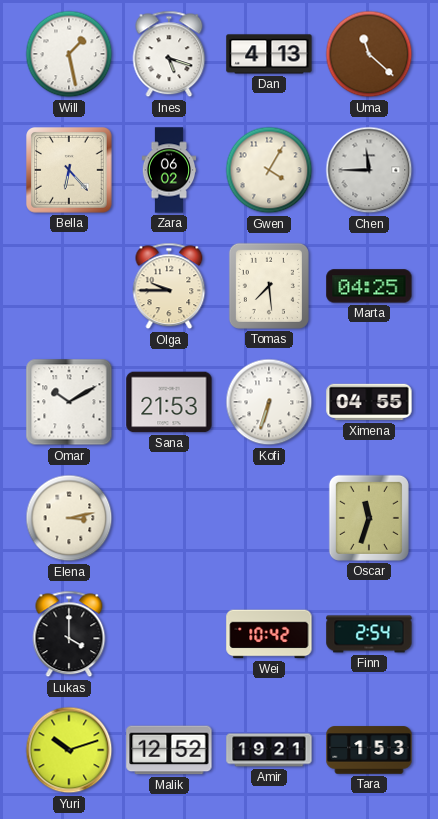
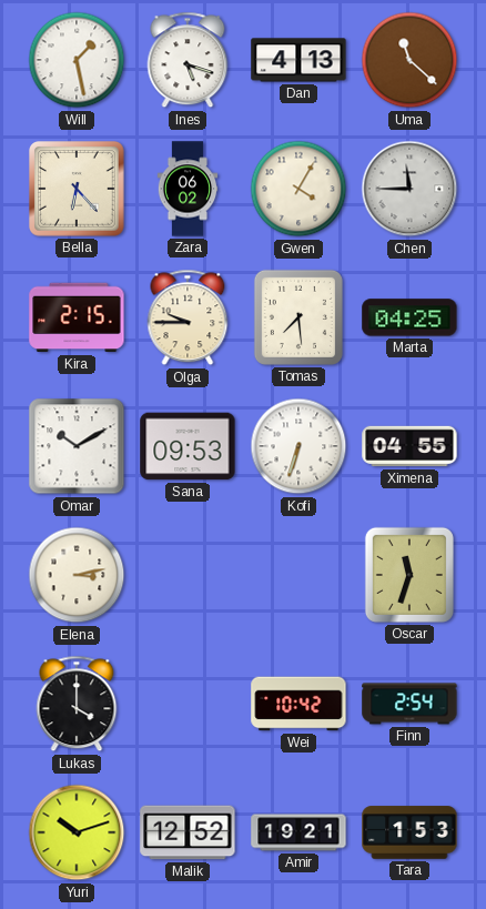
Kira: none -> 2:15
Sana: 21:53 -> 09:53
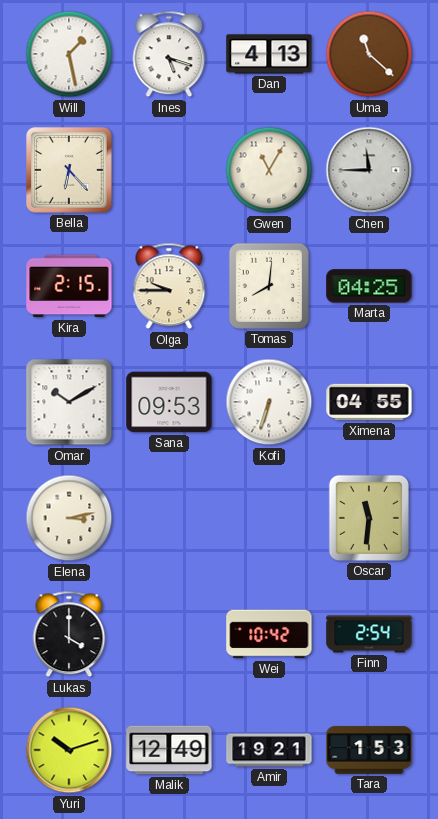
Zara: 06:02 -> none
Gwen: 4:05 -> 11:05
Tomas: 7:29 -> 8:01
Oscar: 11:33 -> 11:31
Malik: 12:52 -> 12:49
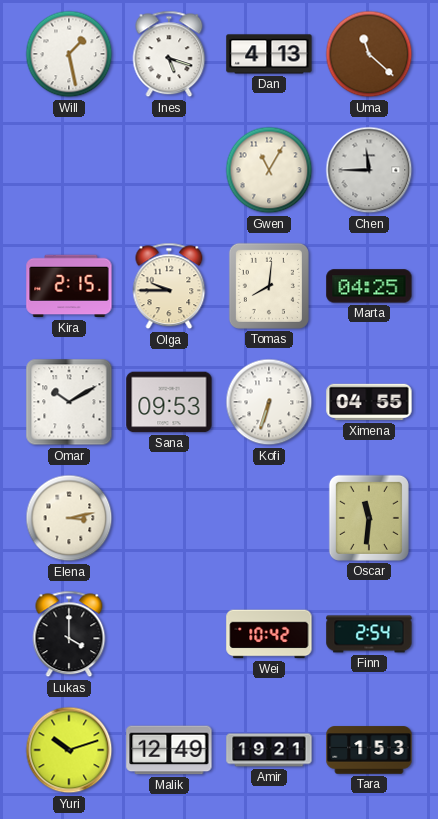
Bella: 6:23 -> none
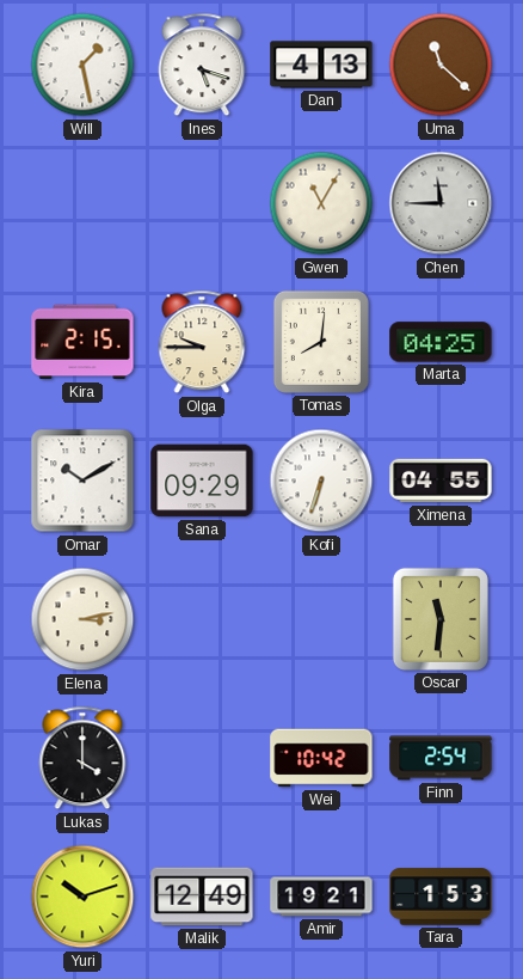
Sana: 09:53 -> 09:29
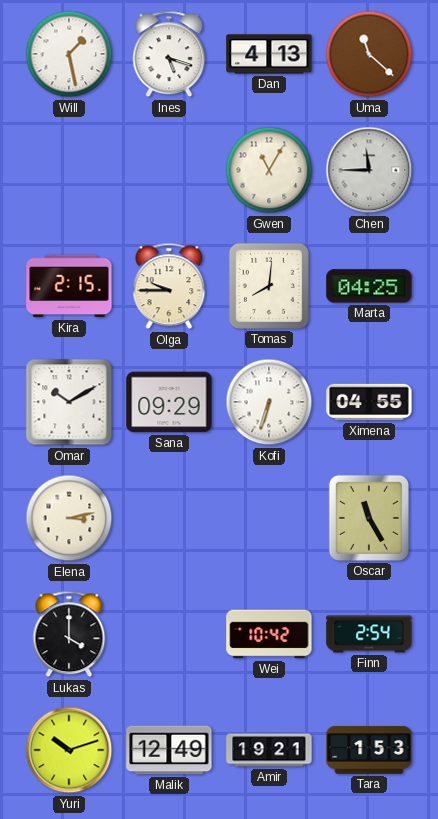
Oscar: 11:31 -> 11:25
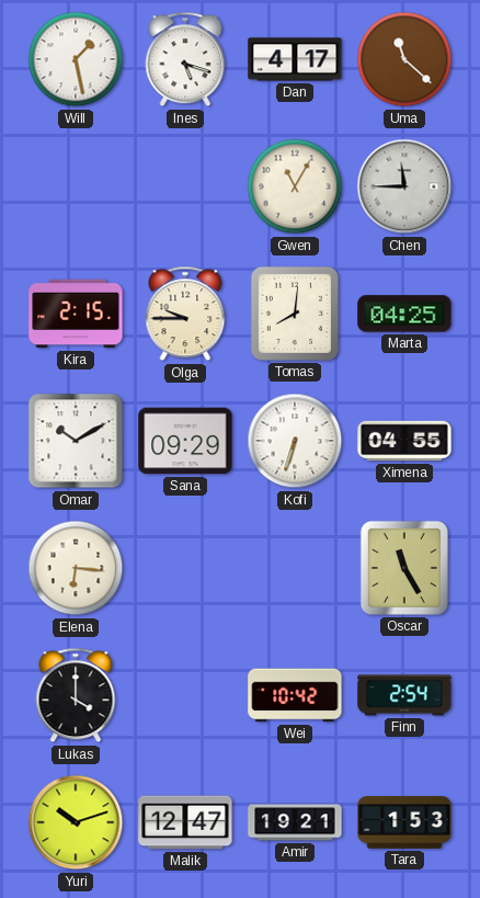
Dan: 4:13 -> 4:17
Elena: 3:13 -> 6:16
Malik: 12:49 -> 12:47
